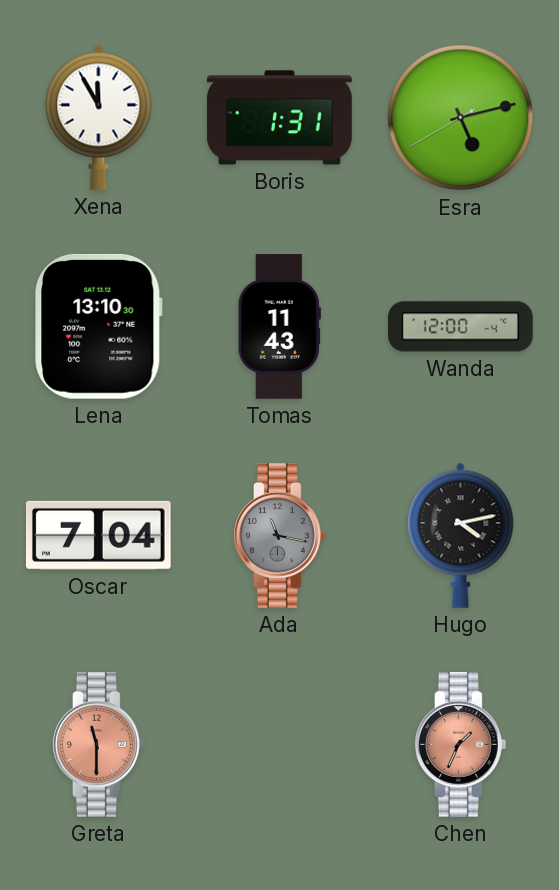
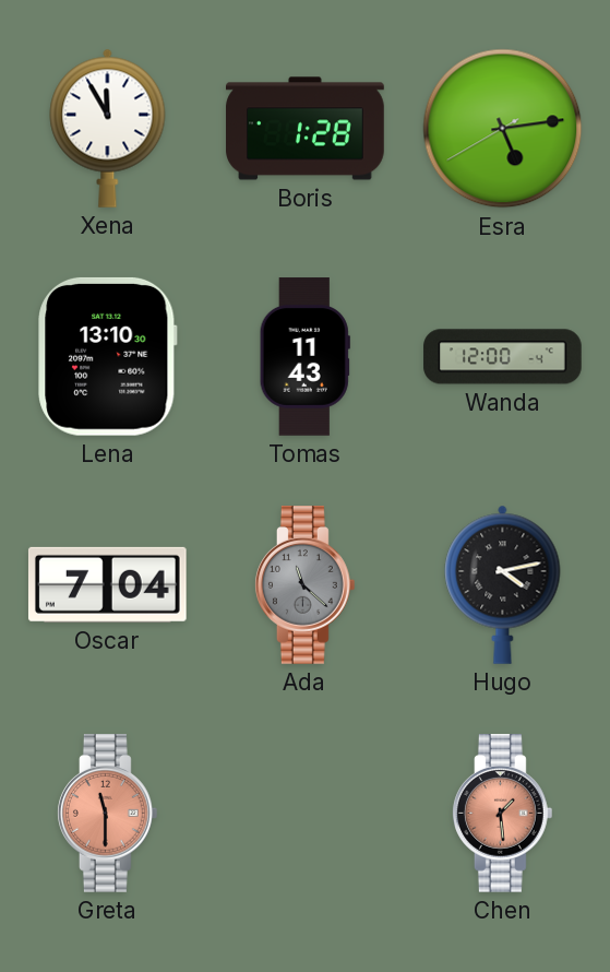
Boris: 1:31 -> 1:28
Esra: 5:12 -> 5:13
Ada: 11:17 -> 11:22
Chen: 1:34 -> 1:29
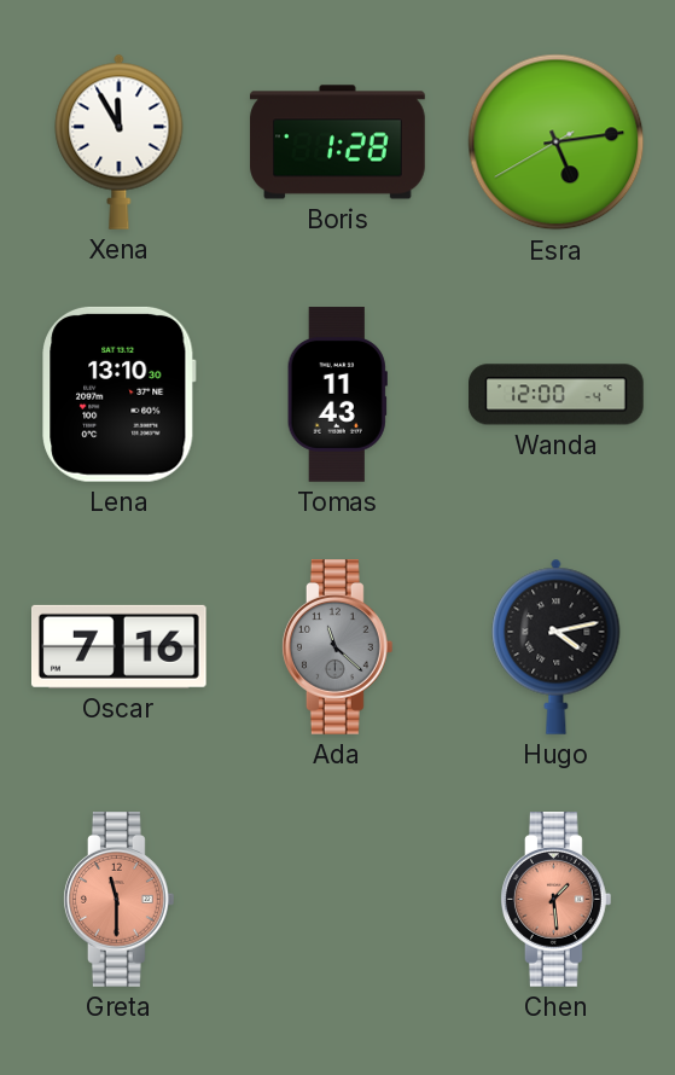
Oscar: 7:04 -> 7:16
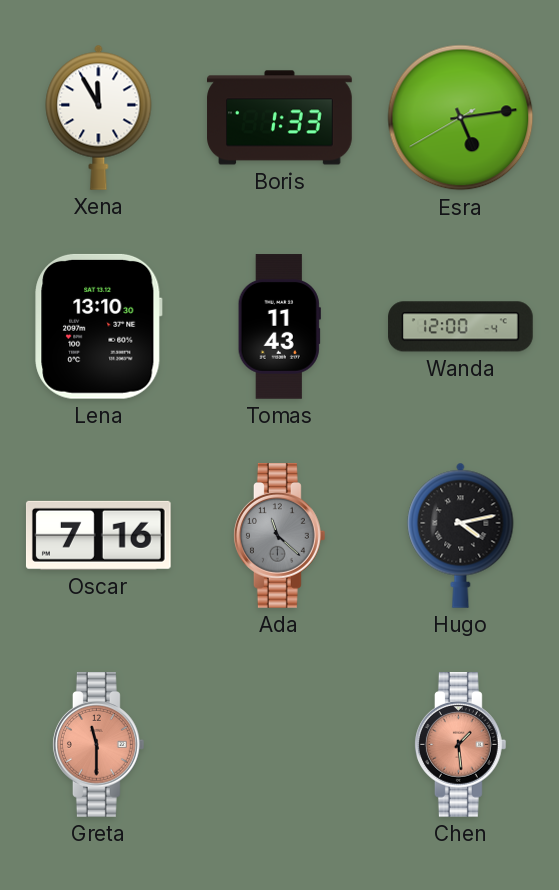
Boris: 1:28 -> 1:33
